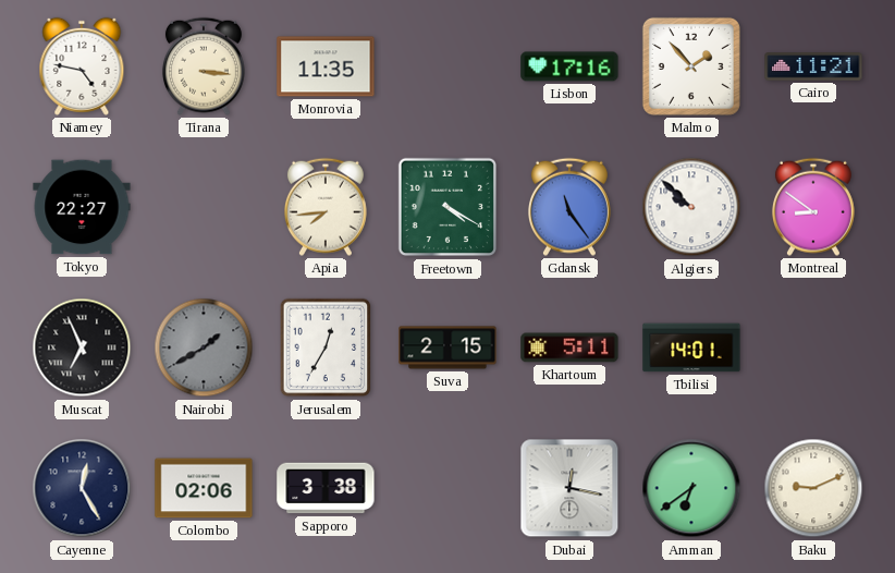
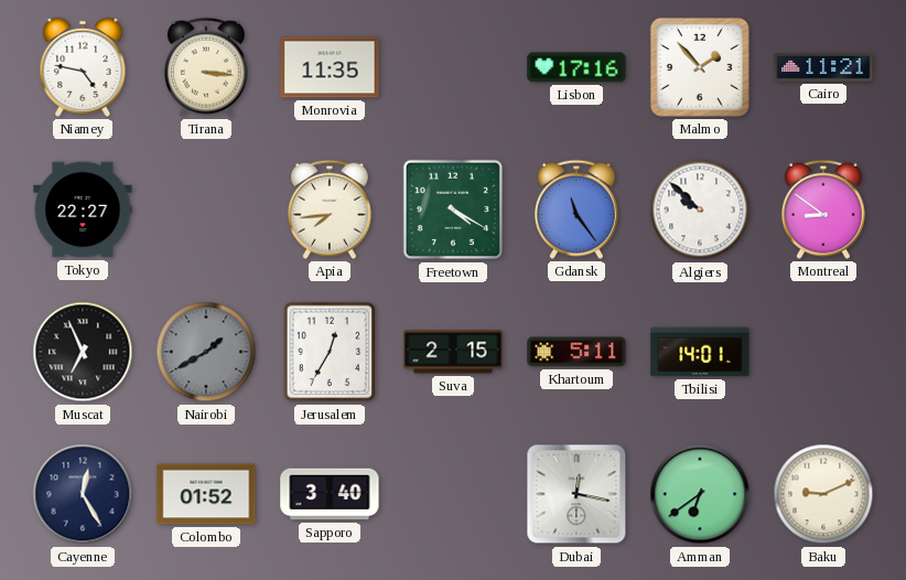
Colombo: 02:06 -> 01:52
Sapporo: 3:38 -> 3:40
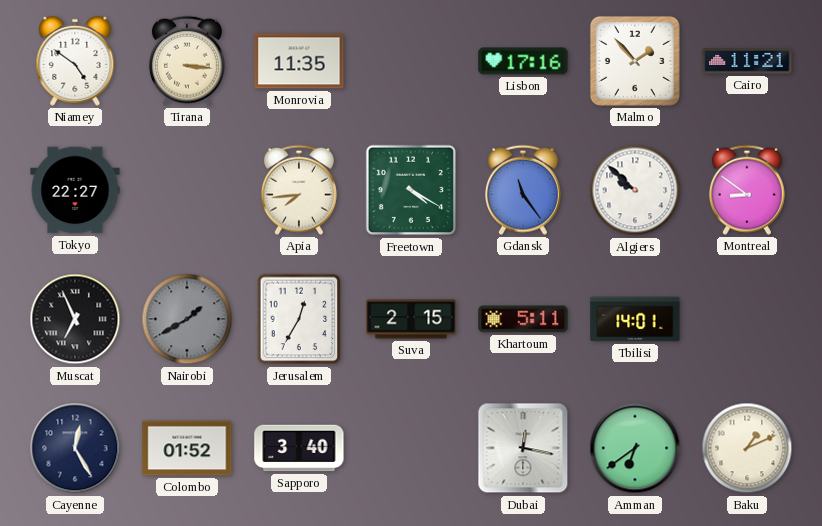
Niamey: 4:47 -> 4:51
Baku: 9:11 -> 1:11
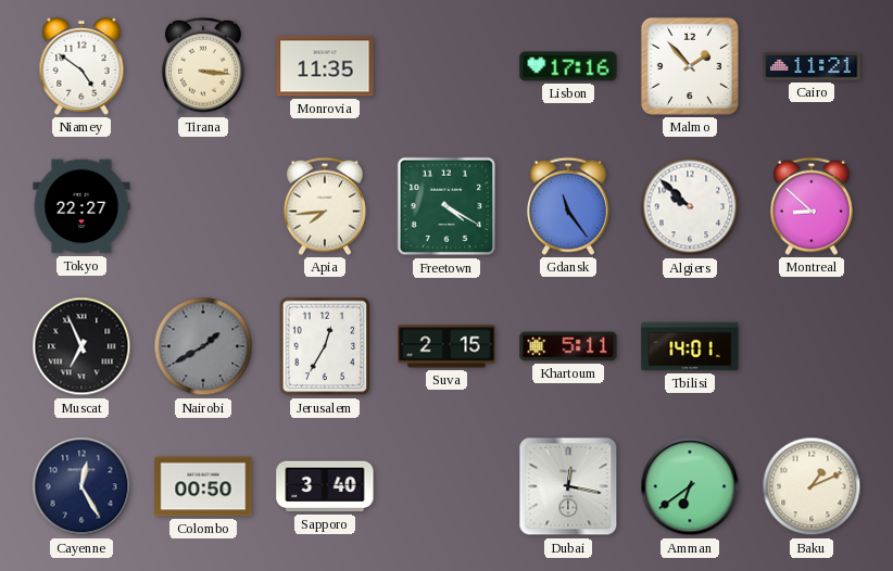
Montreal: 8:51 -> 8:52
Colombo: 01:52 -> 00:50
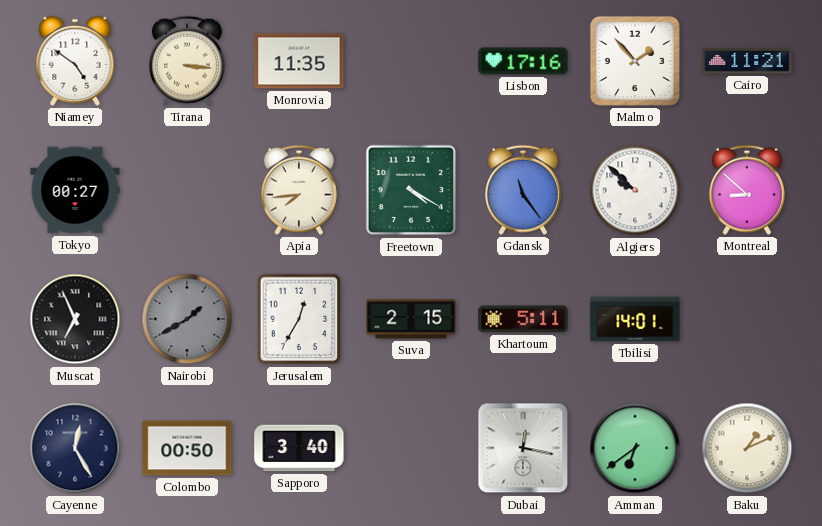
Tokyo: 22:27 -> 00:27
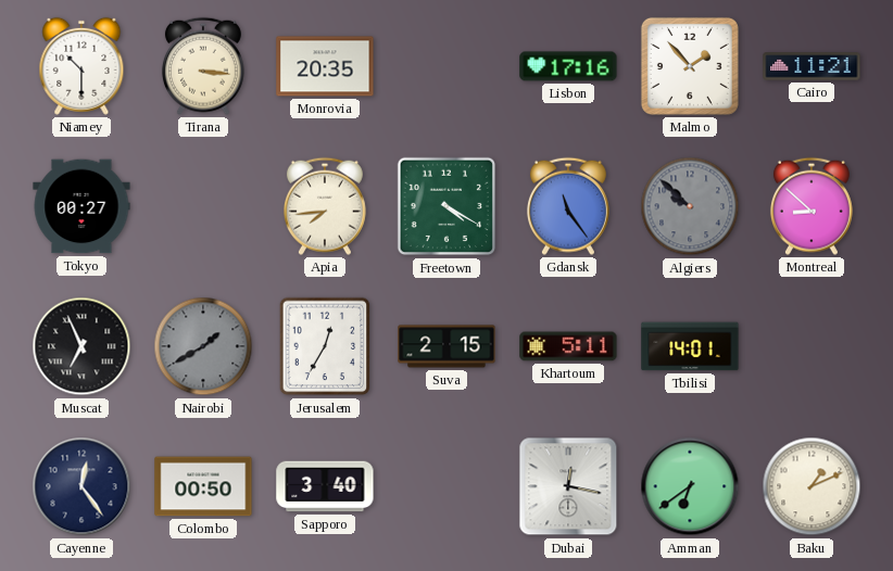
Niamey: 4:51 -> 10:30
Monrovia: 11:35 -> 20:35
Algiers dial: white -> grey
Cayenne: 12:25 -> 12:24
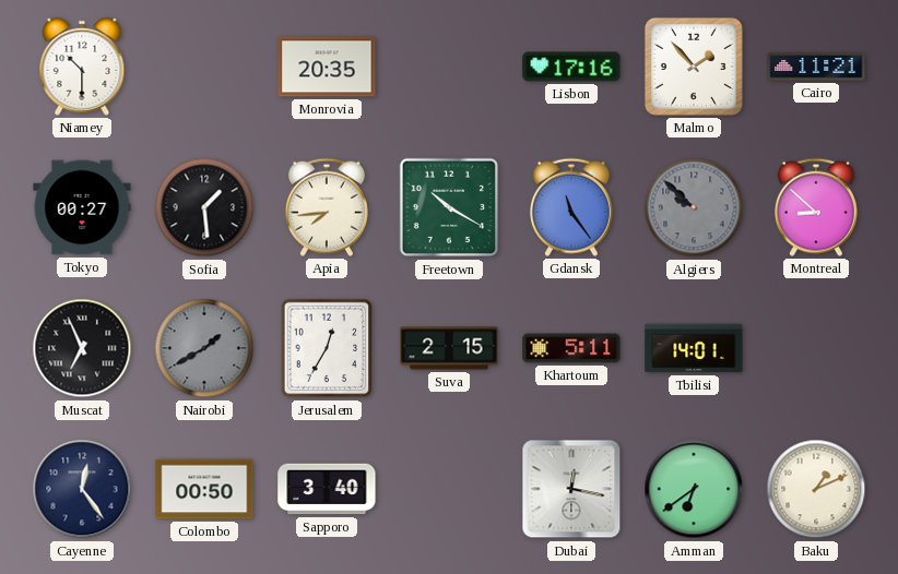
Tirana: 3:16 -> none
Sofia: none -> 1:29
Freetown: 4:20 -> 10:20
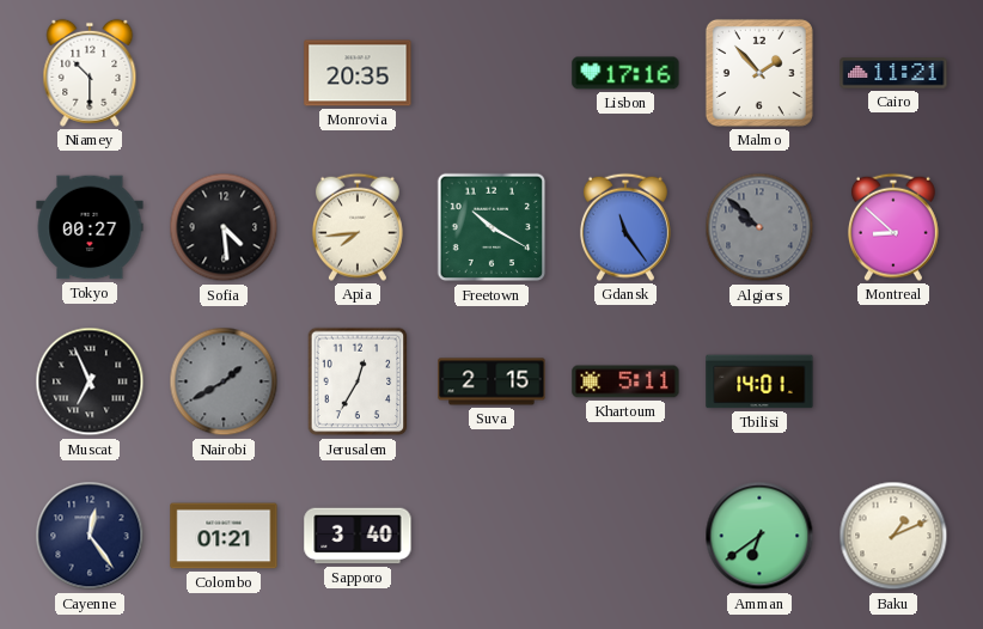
Sofia: 1:29 -> 4:29
Colombo: 00:50 -> 01:21
Dubai: 12:17 -> none
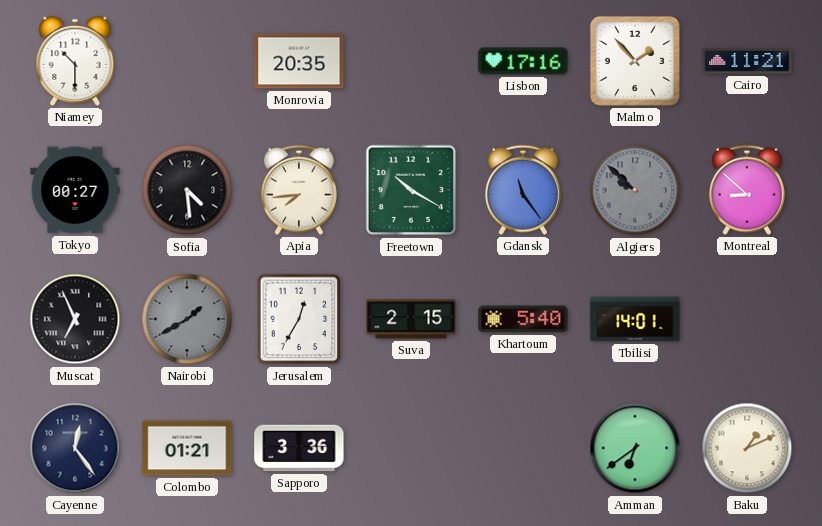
Khartoum: 5:11 -> 5:40
Sapporo: 3:40 -> 3:36
